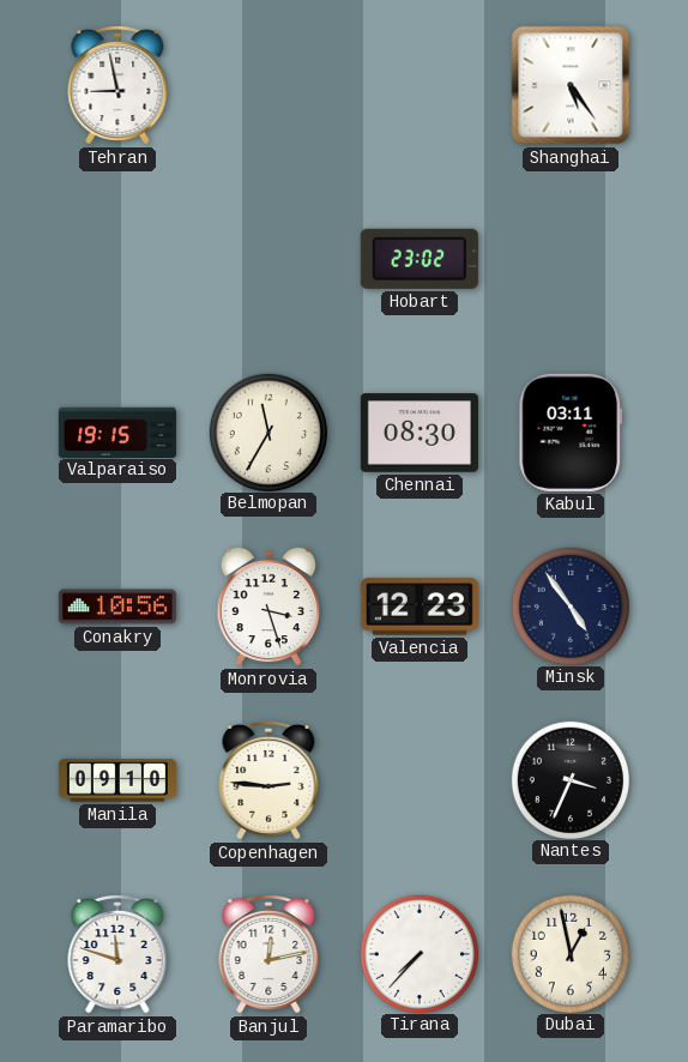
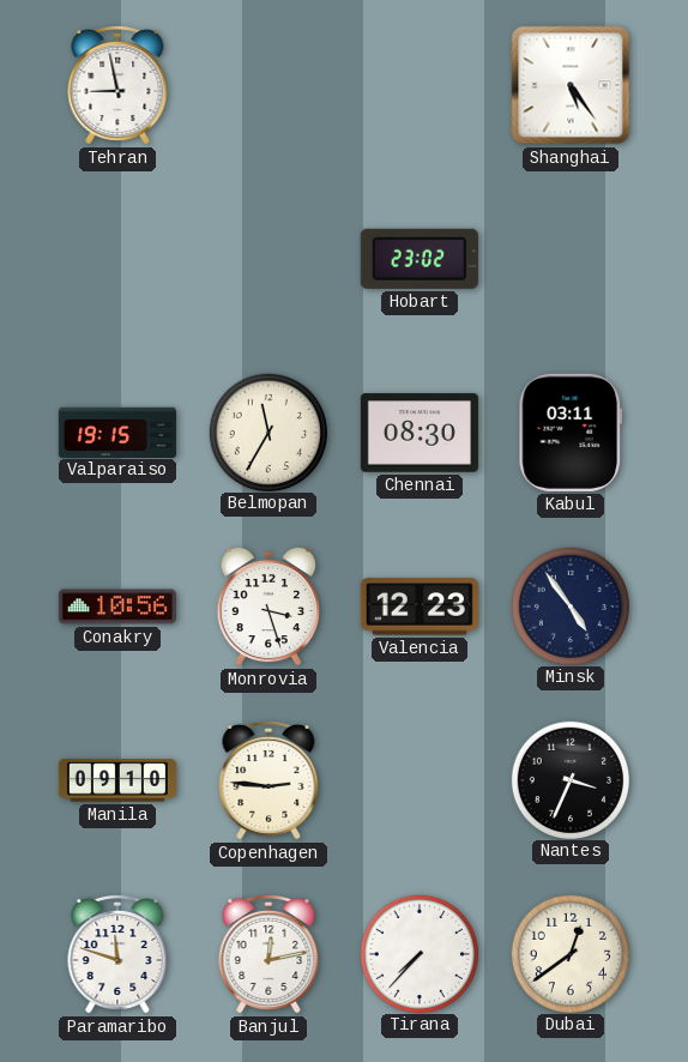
Dubai: 12:58 -> 12:39
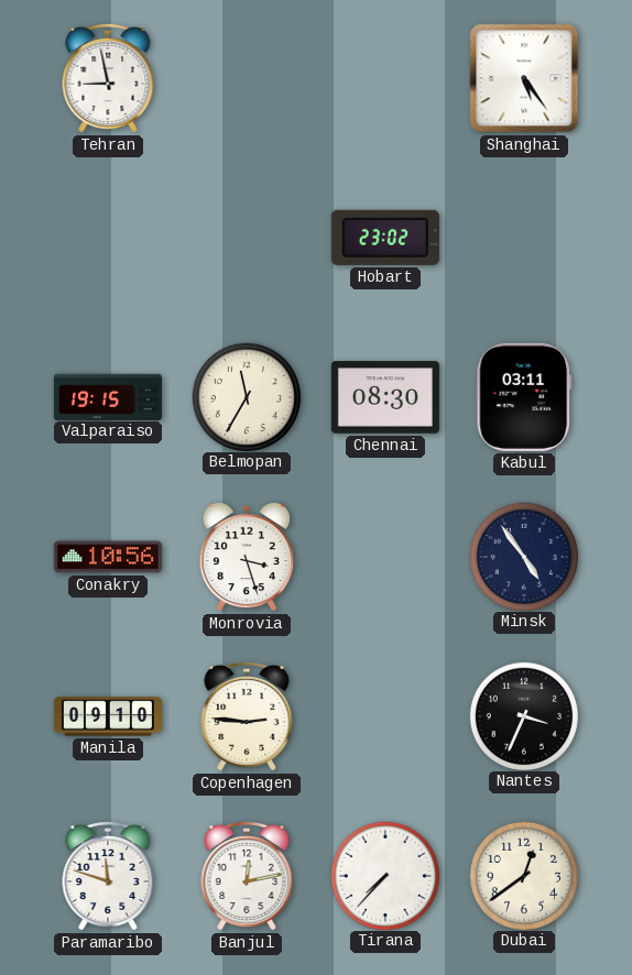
Valencia: 12:23 -> none
